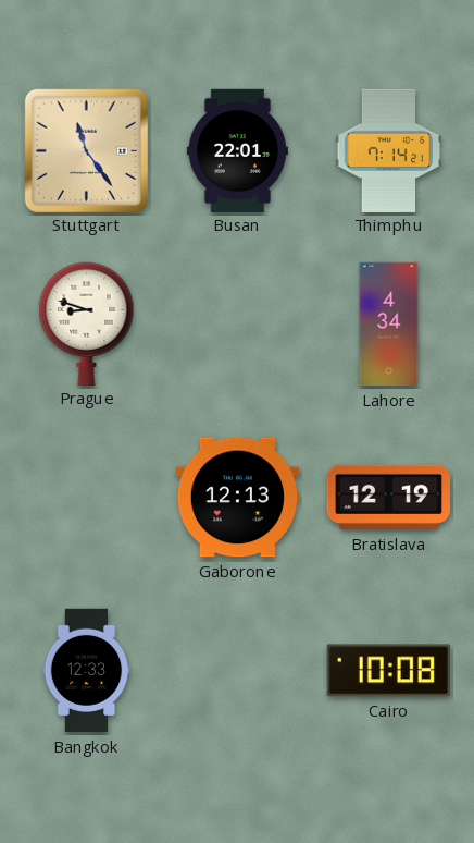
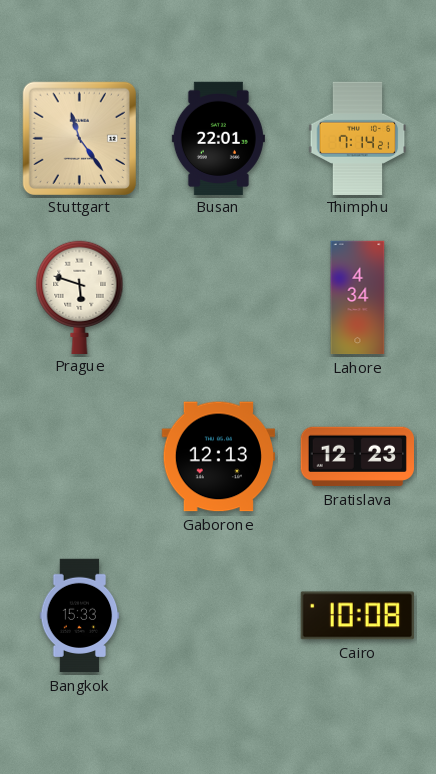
Prague: 8:48 -> 5:48
Bratislava: 12:19 -> 12:23
Bangkok: 12:33 -> 15:33
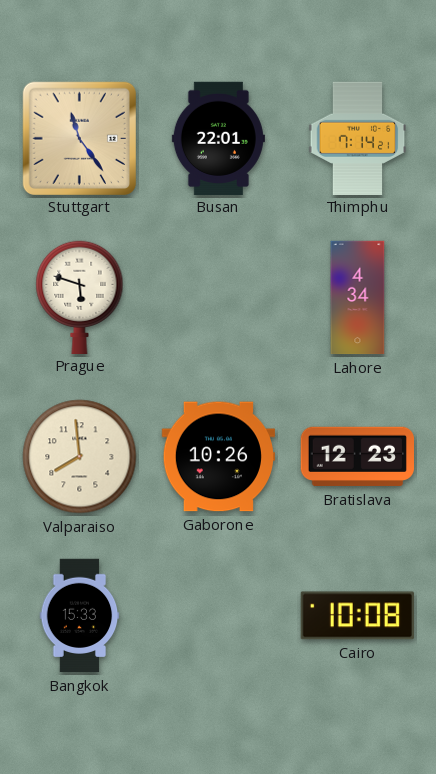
Valparaiso: none -> 7:59
Gaborone: 12:13 -> 10:26
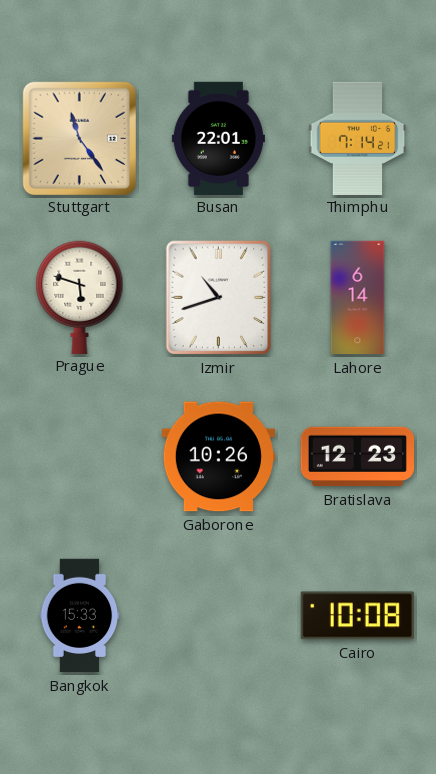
Izmir: none -> 10:42
Lahore: 4:34 -> 6:14
Valparaiso: 7:59 -> none
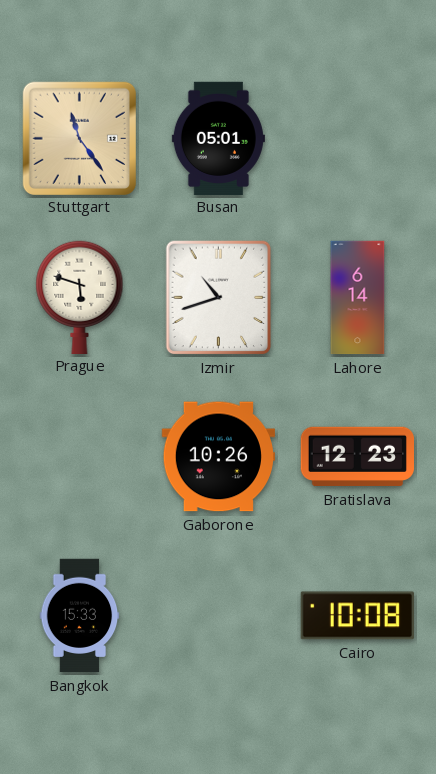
Busan: 22:01 -> 05:01
Thimphu: 7:14 -> none
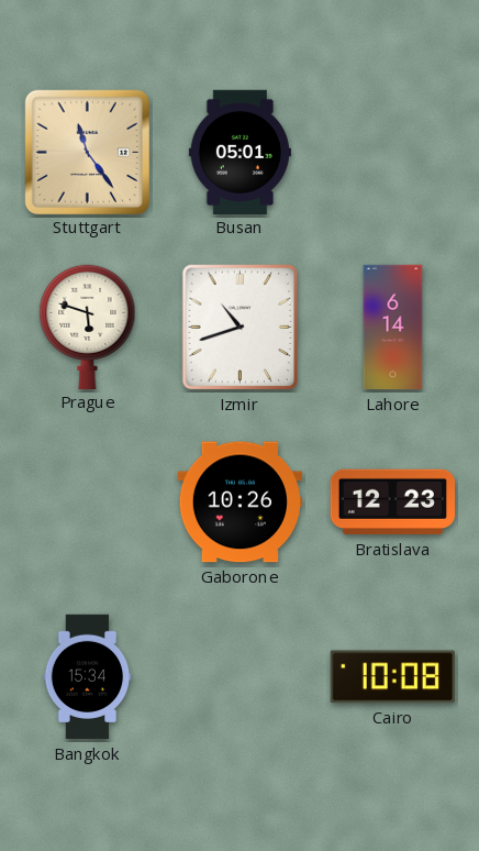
Bangkok: 15:33 -> 15:34
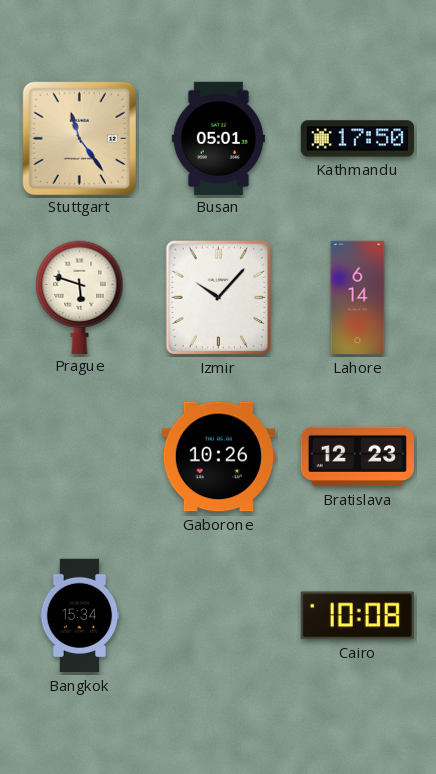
Kathmandu: none -> 17:50
Izmir: 10:42 -> 10:07
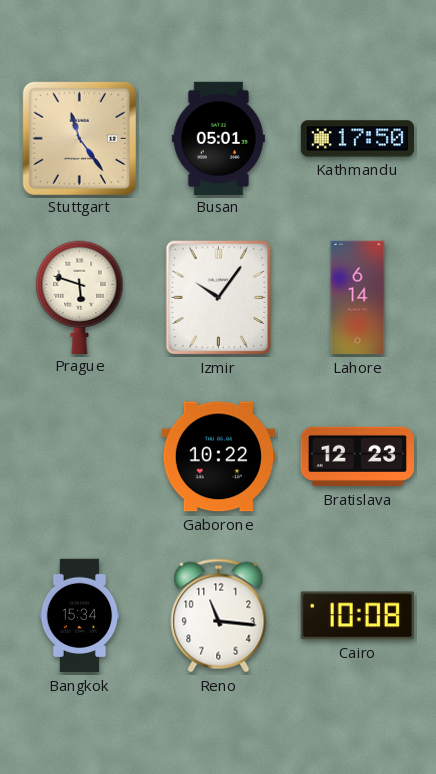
Izmir: 10:07 -> 10:06
Gaborone: 10:26 -> 10:22
Reno: none -> 11:16
